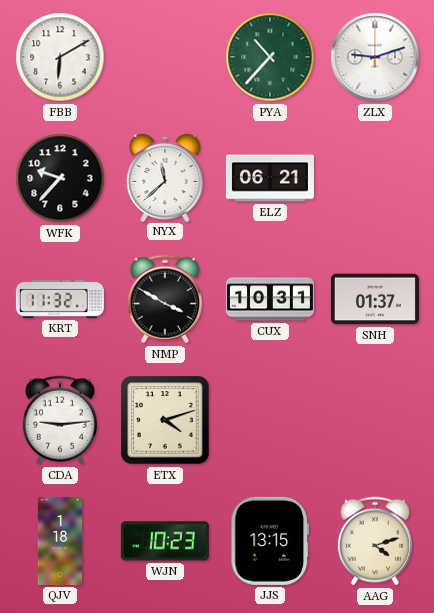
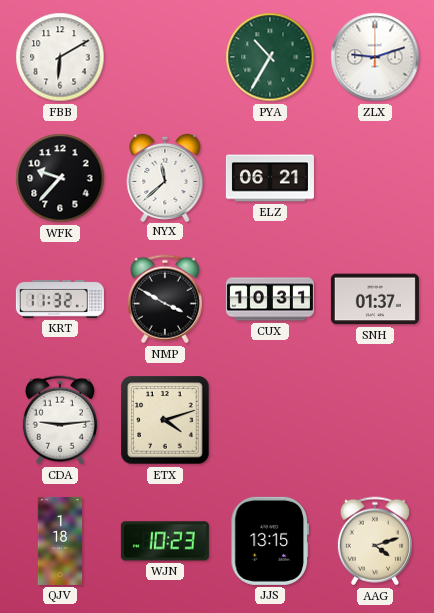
PYA: 10:37 -> 10:35
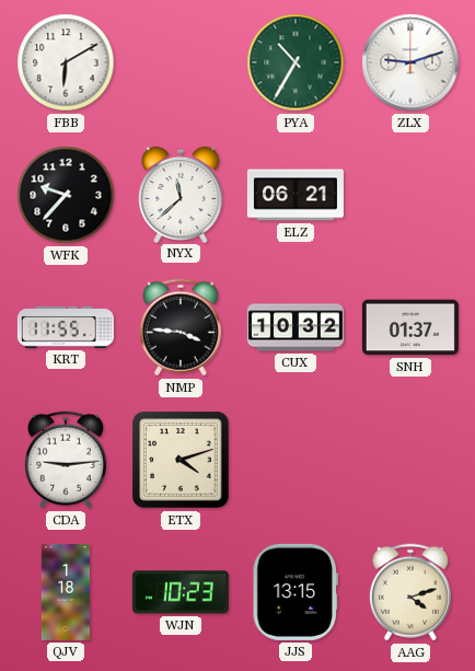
KRT: 11:32 -> 11:55
NMP: 3:50 -> 3:46
CUX: 10:31 -> 10:32
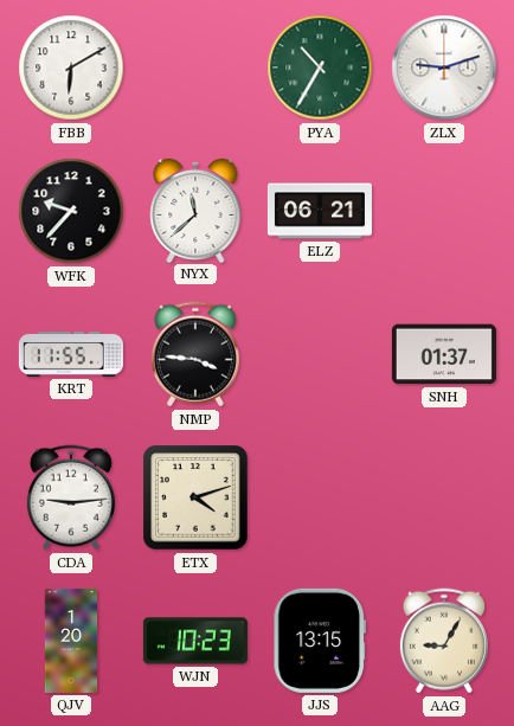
CUX: 10:32 -> none
QJV: 1:18 -> 1:20
AAG: 4:12 -> 9:05
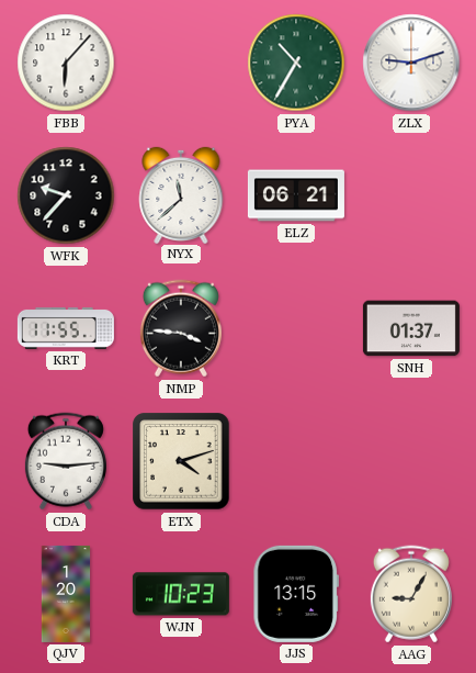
FBB: 6:10 -> 6:07
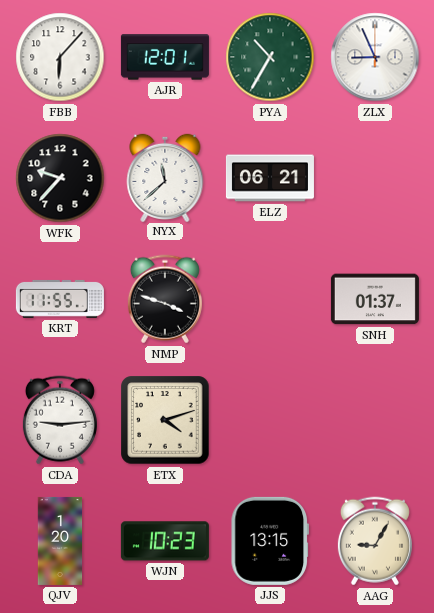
AJR: none -> 12:01
ZLX: 9:12 -> 8:56
NMP: 3:46 -> 3:48
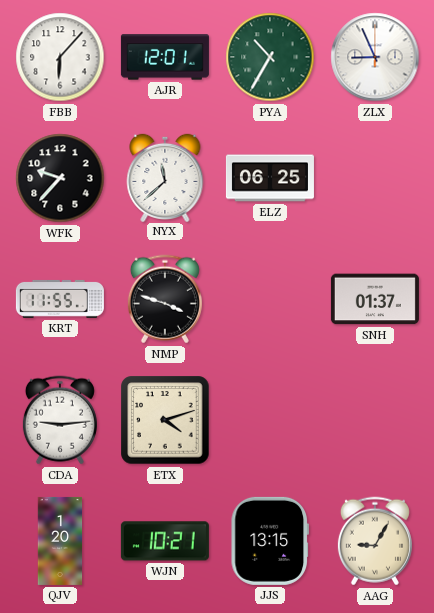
ELZ: 06:21 -> 06:25
WJN: 10:23 -> 10:21
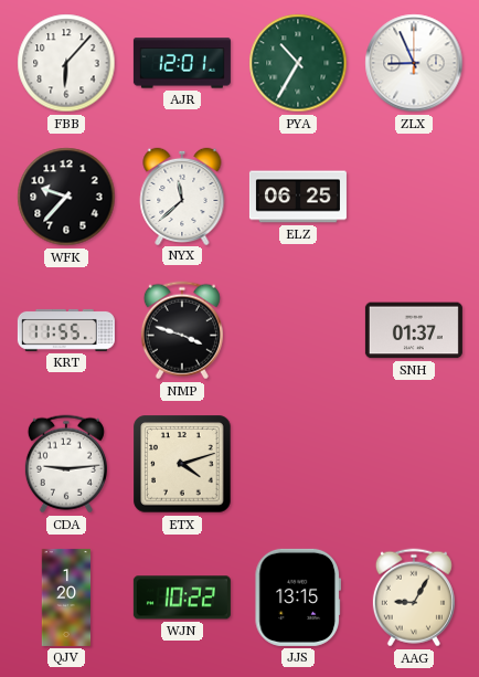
WJN: 10:21 -> 10:22
